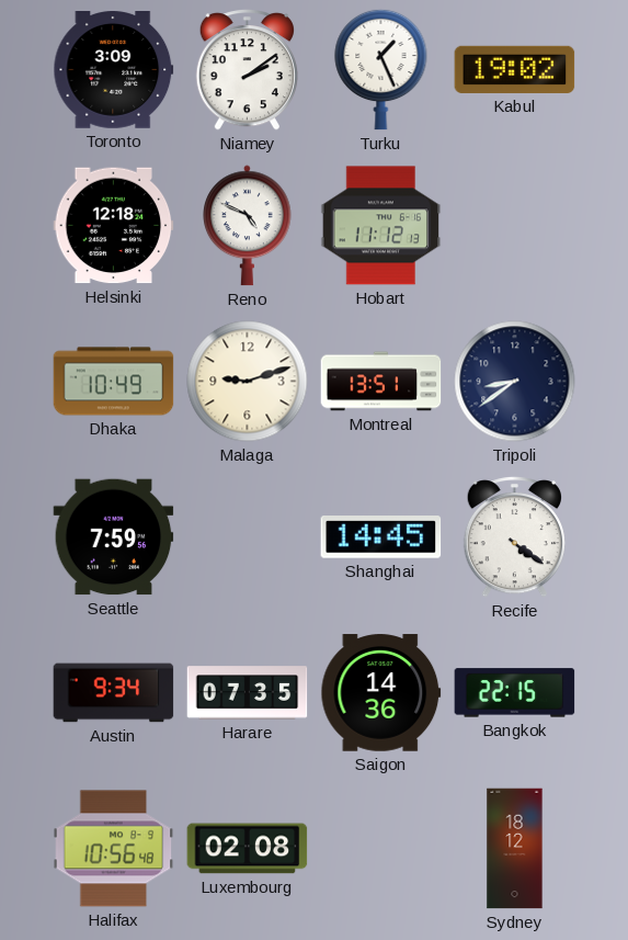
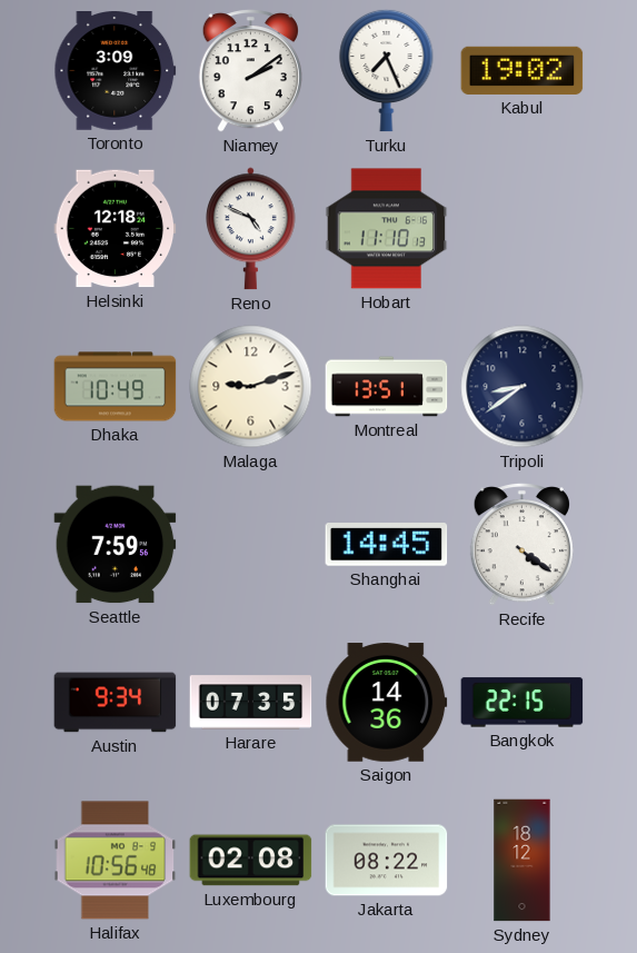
Turku: 1:26 -> 7:26
Hobart: 11:12 -> 11:10
Jakarta: none -> 08:22
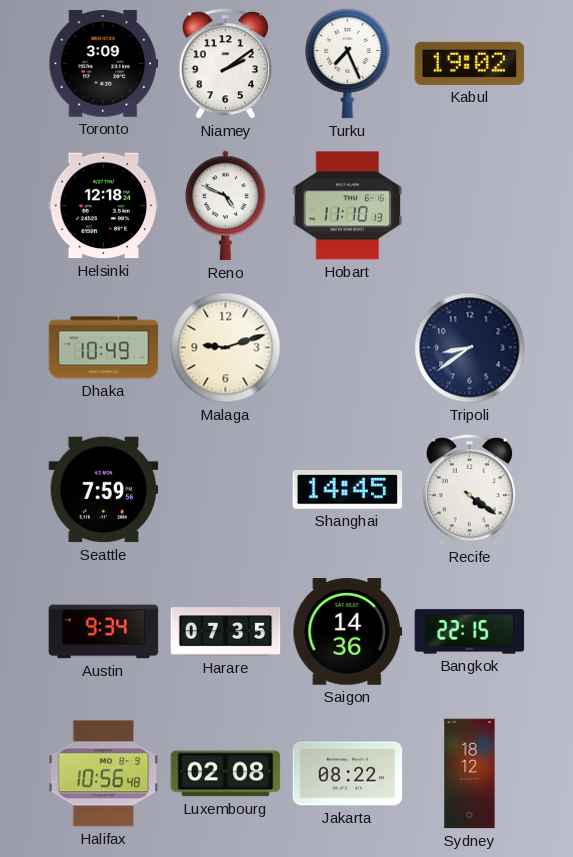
Montreal: 13:51 -> none
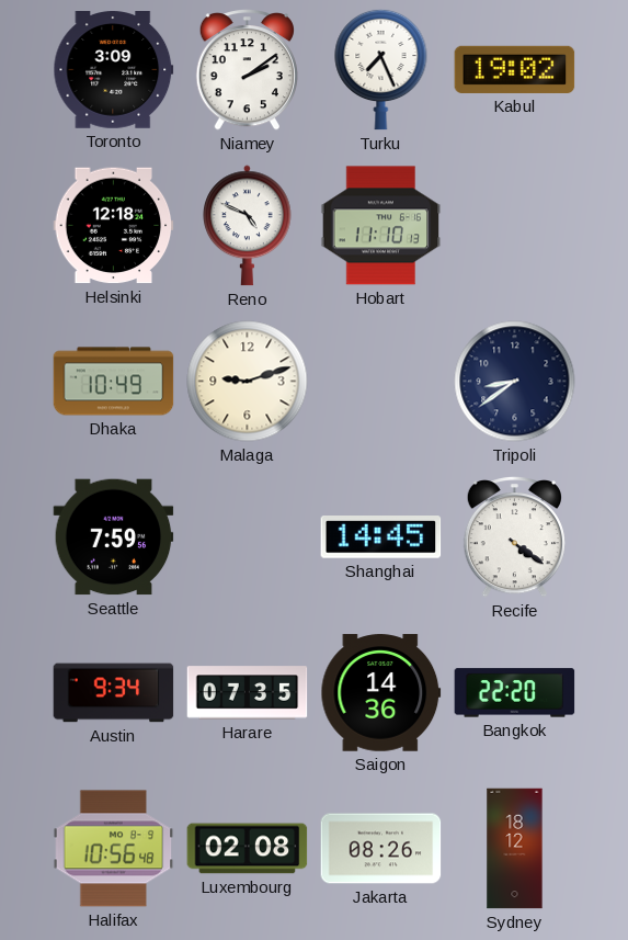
Bangkok: 22:15 -> 22:20
Jakarta: 08:22 -> 08:26
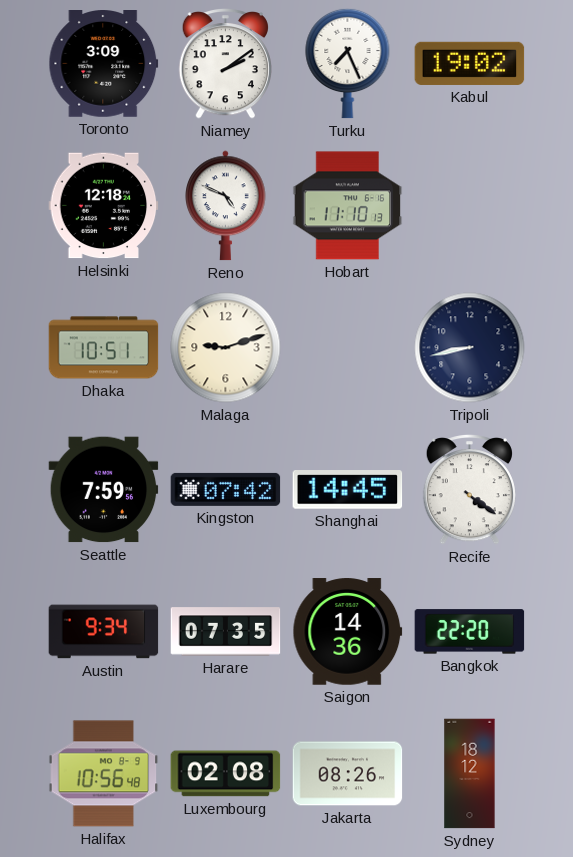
Dhaka: 10:49 -> 10:51
Tripoli: 8:39 -> 8:43
Kingston: none -> 07:42
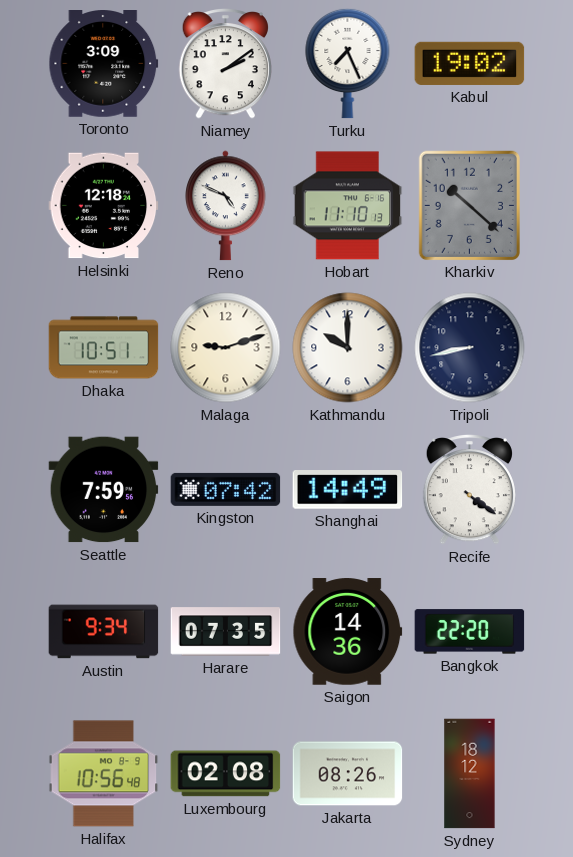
Kharkiv: none -> 10:22
Kathmandu: none -> 10:00
Shanghai: 14:45 -> 14:49
